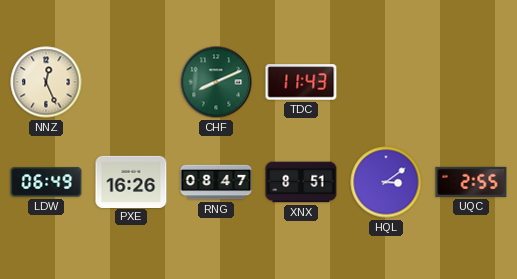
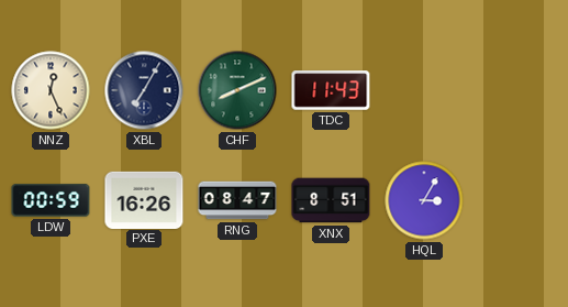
XBL: none -> 7:05
LDW: 06:49 -> 00:59
HQL: 3:09 -> 3:05
UQC: 2:55 -> none
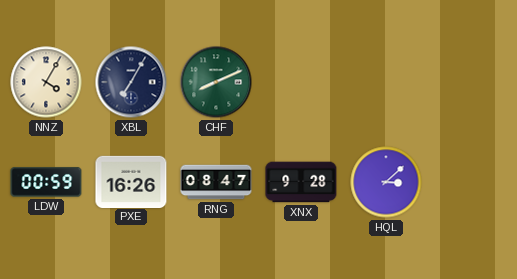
NNZ: 12:26 -> 4:05
TDC: 11:43 -> none
XNX: 8:51 -> 9:28
HQL: 3:05 -> 3:08
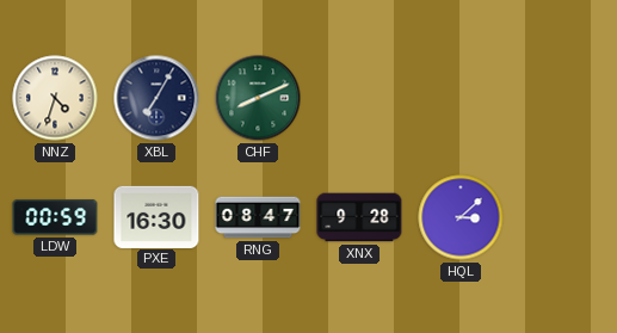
NNZ: 4:05 -> 4:33
PXE: 16:26 -> 16:30
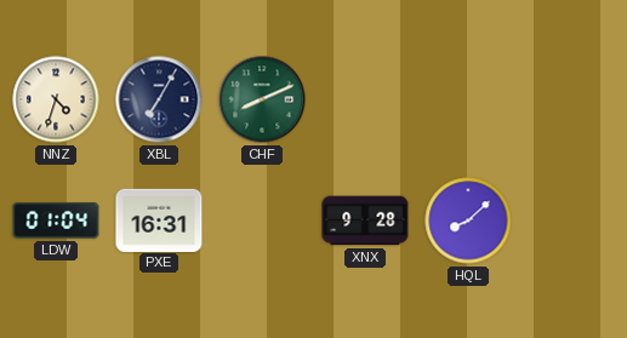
LDW: 00:59 -> 01:04
PXE: 16:30 -> 16:31
RNG: 08:47 -> none
HQL: 3:08 -> 8:08
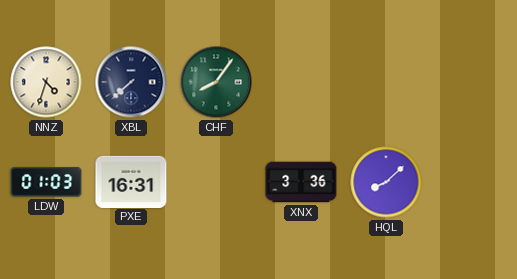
XBL: 7:05 -> 7:38
CHF: 8:11 -> 8:06
LDW: 01:04 -> 01:03
XNX: 9:28 -> 3:36
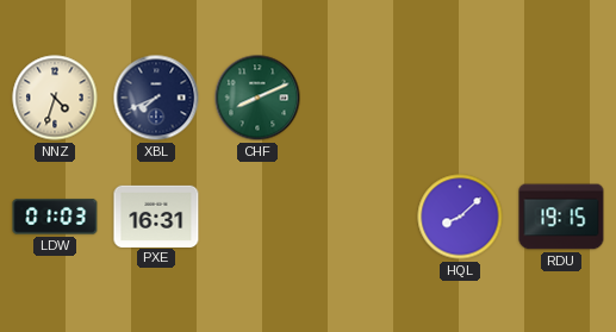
XBL: 7:38 -> 7:41
CHF: 8:06 -> 8:11
XNX: 3:36 -> none
RDU: none -> 19:15
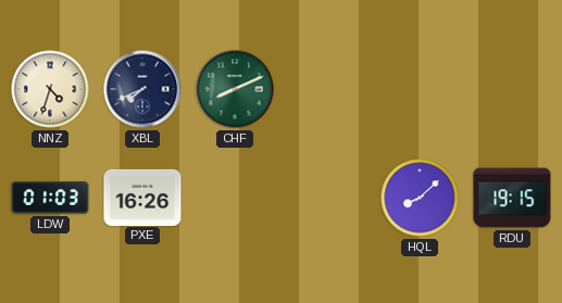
PXE: 16:31 -> 16:26
